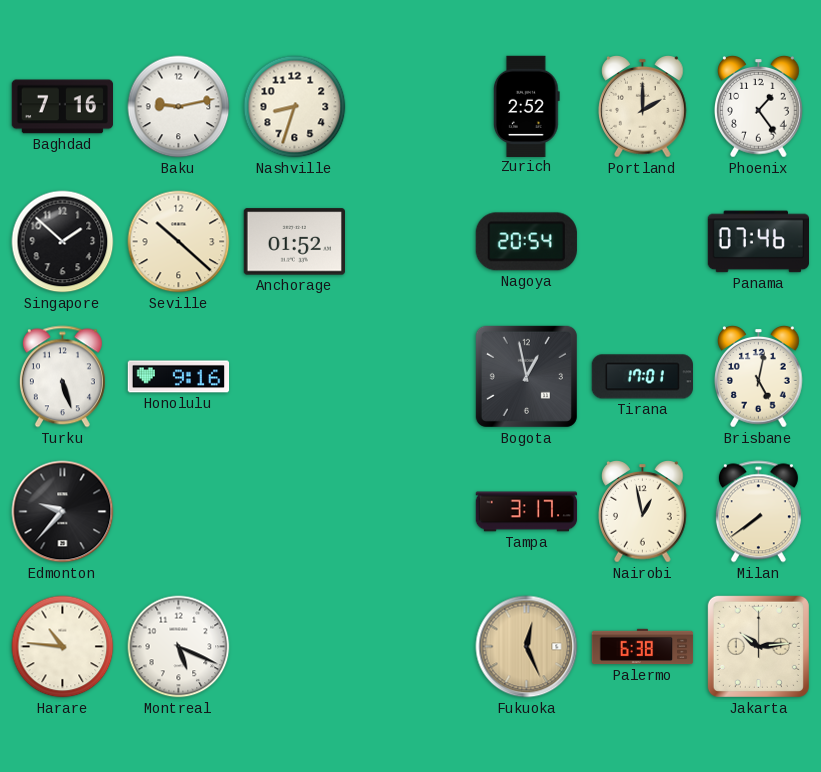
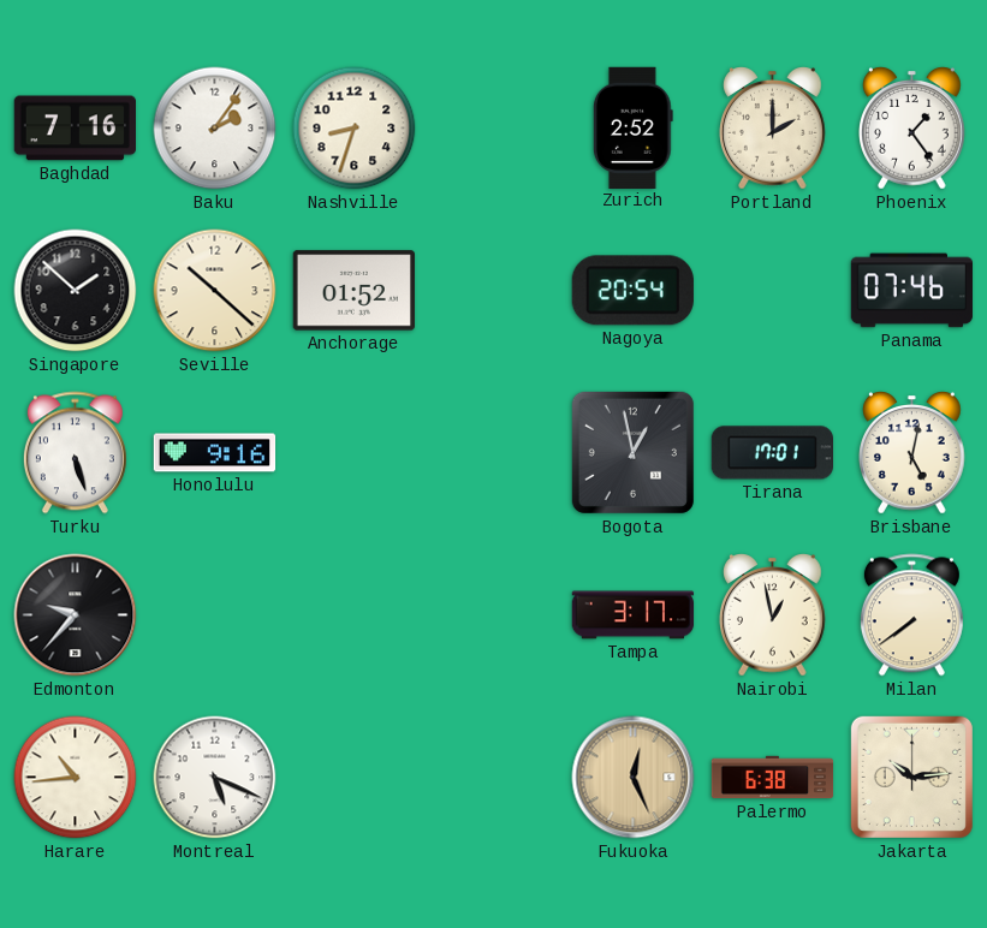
Baku: 9:13 -> 2:06
Harare: 10:46 -> 10:44
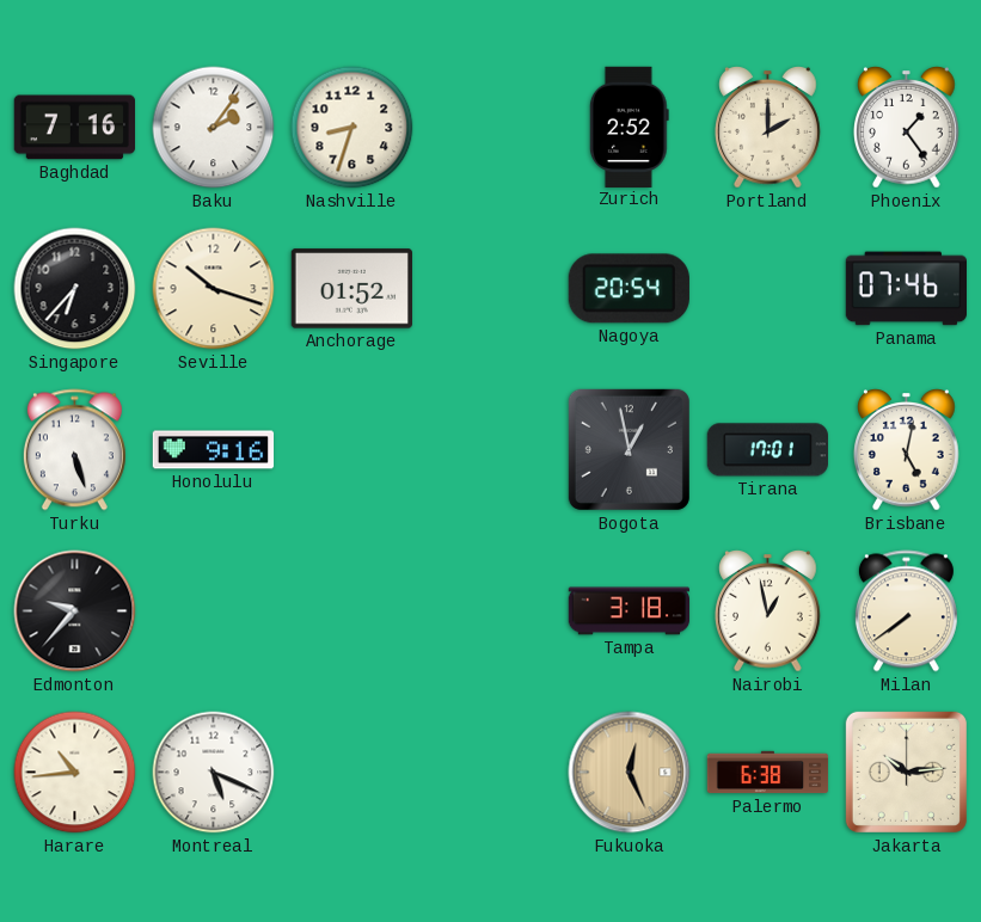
Singapore: 1:52 -> 6:37
Seville: 10:22 -> 10:18
Tampa: 3:17 -> 3:18
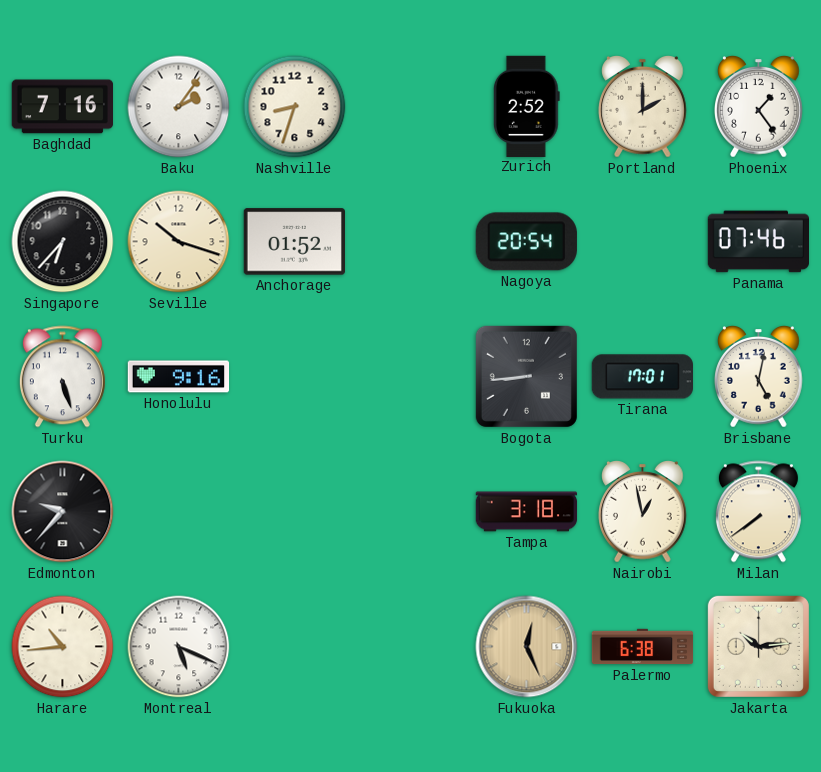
Bogota: 12:58 -> 8:44
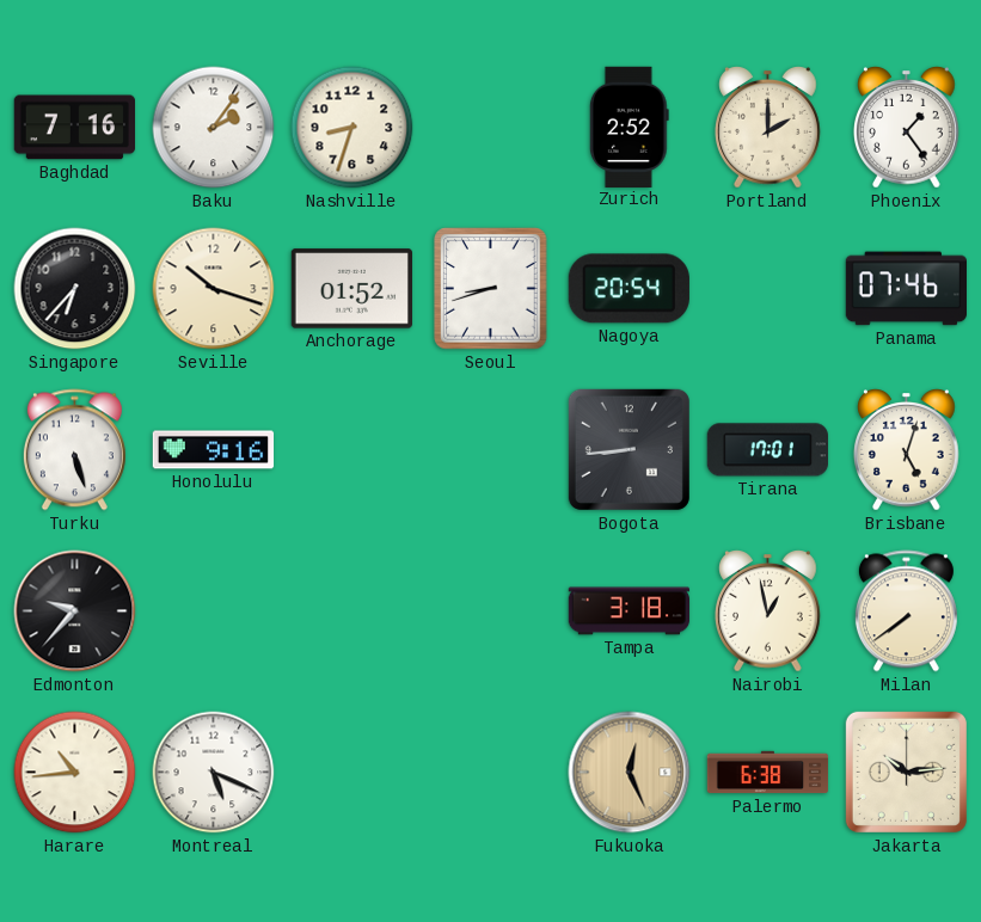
Seoul: none -> 8:42
Brisbane: 5:02 -> 5:03
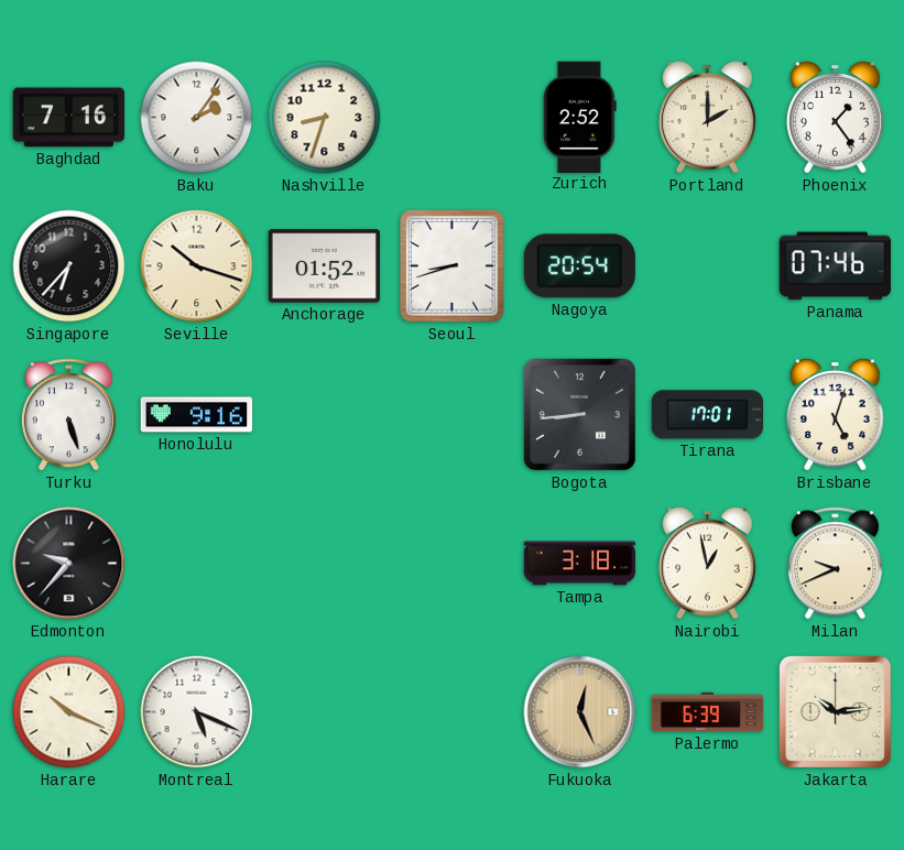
Milan: 7:39 -> 9:41
Harare: 10:44 -> 10:19
Palermo: 6:38 -> 6:39
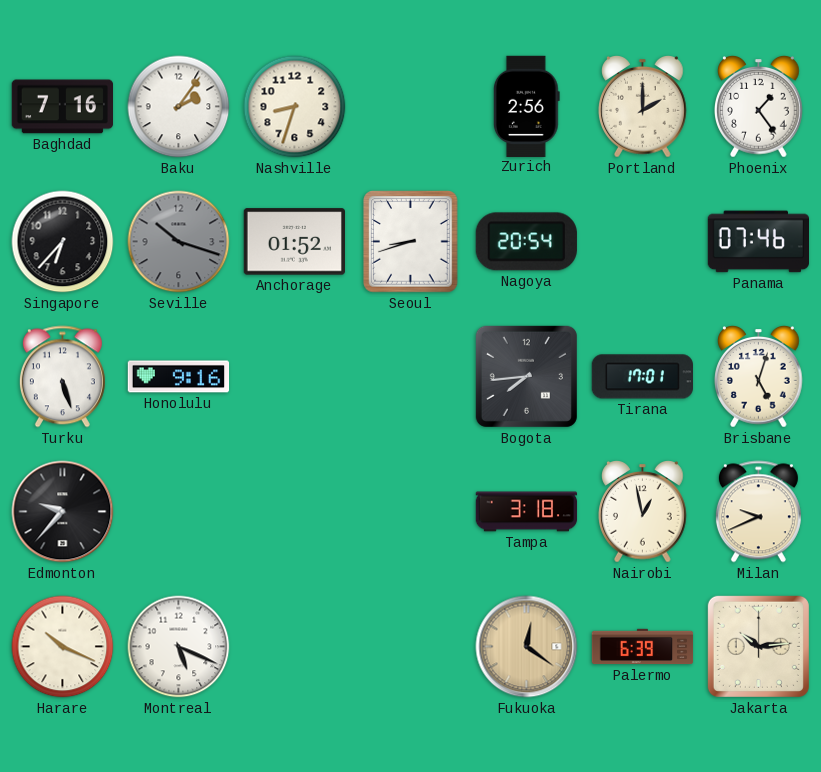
Zurich: 2:52 -> 2:56
Seville dial: cream -> grey
Bogota: 8:44 -> 7:44
Fukuoka: 12:26 -> 12:21
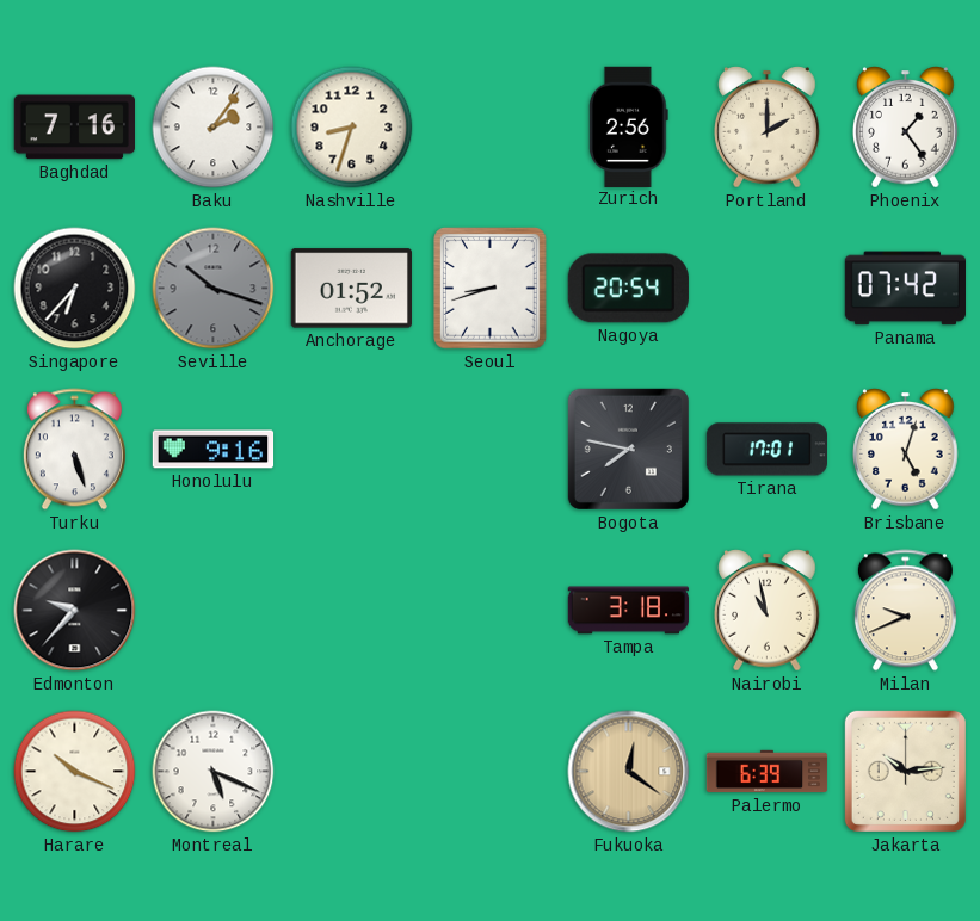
Panama: 07:46 -> 07:42
Bogota: 7:44 -> 7:47
Nairobi: 12:58 -> 10:58
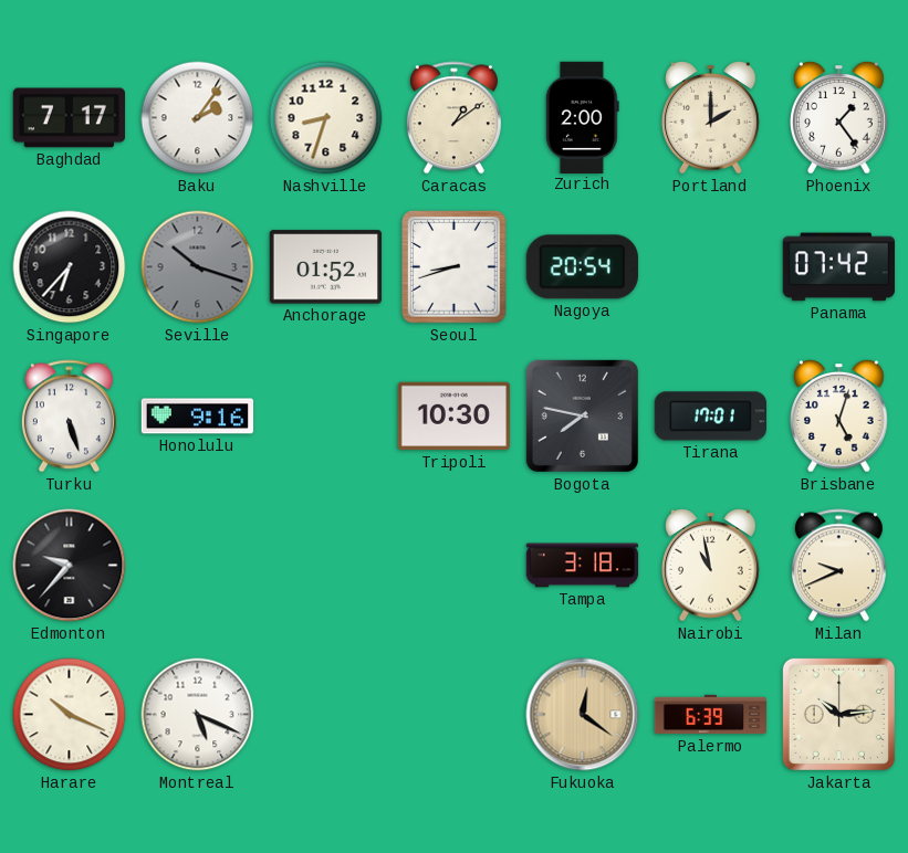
Baghdad: 7:16 -> 7:17
Caracas: none -> 1:09
Zurich: 2:56 -> 2:00
Tripoli: none -> 10:30
